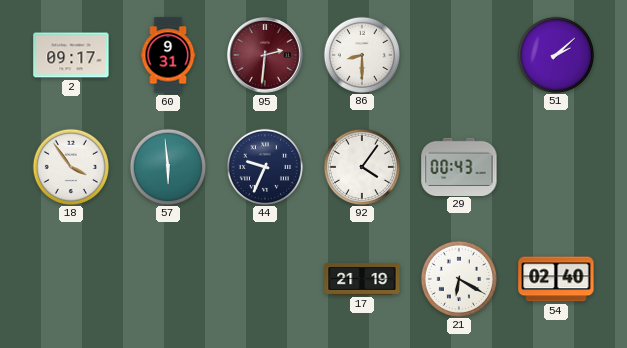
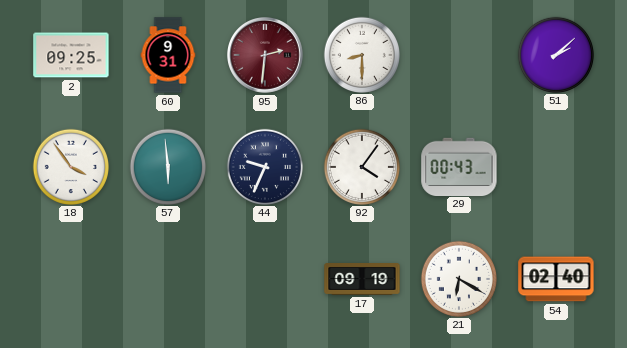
2: 09:17 -> 09:25
17: 21:19 -> 09:19
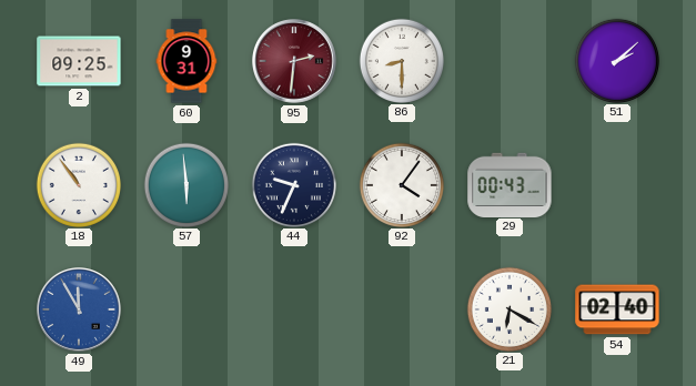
18: 3:54 -> 10:54
49: none -> 11:55
17: 09:19 -> none
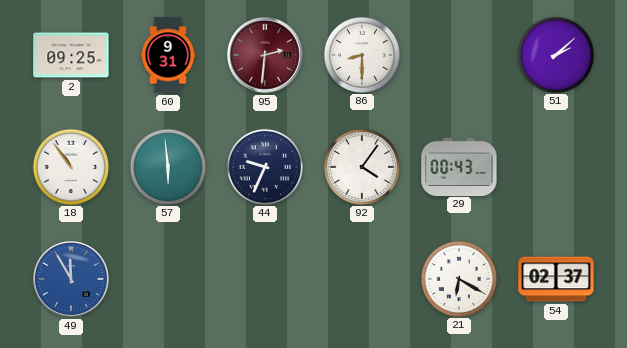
54: 02:40 -> 02:37
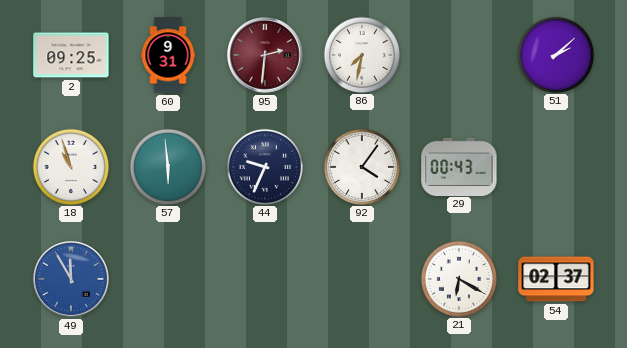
86: 8:30 -> 7:32
18: 10:54 -> 10:57
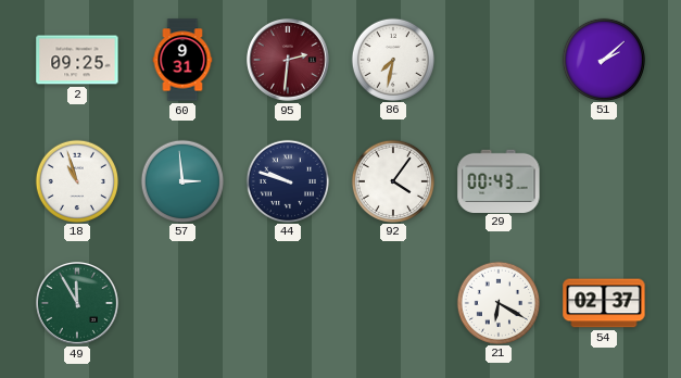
57: 5:59 -> 2:59
44: 9:34 -> 9:48
49 dial: blue -> green
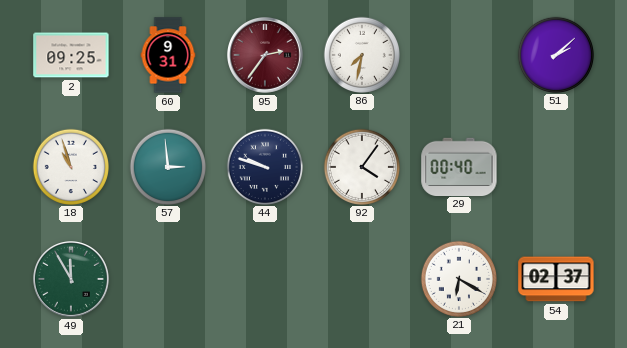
95: 2:31 -> 2:36
29: 00:43 -> 00:40
